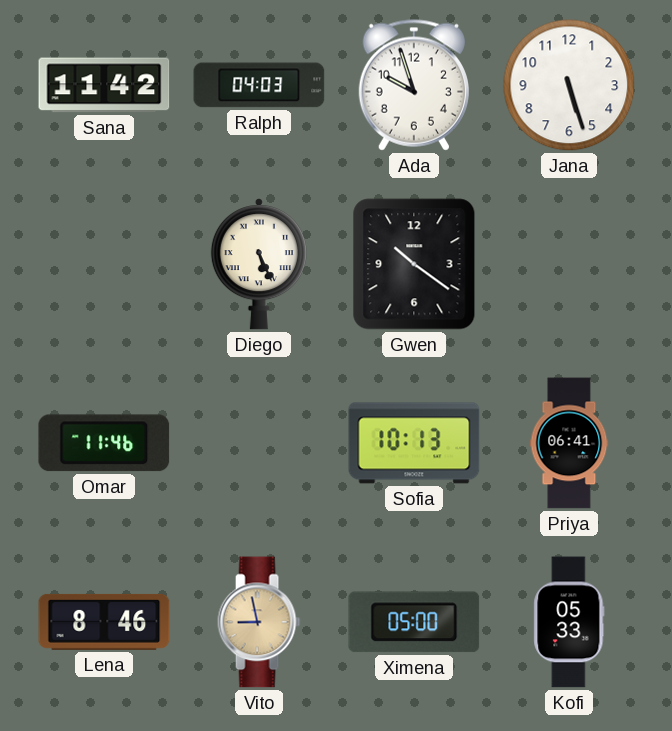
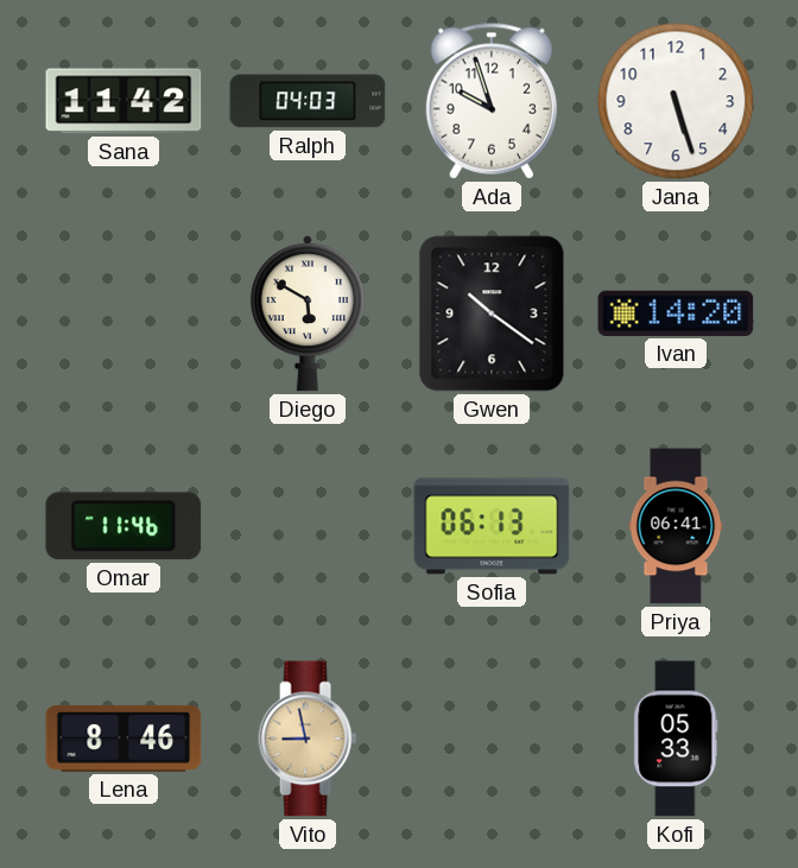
Diego: 5:26 -> 5:50
Ivan: none -> 14:20
Sofia: 10:13 -> 06:13
Ximena: 05:00 -> none
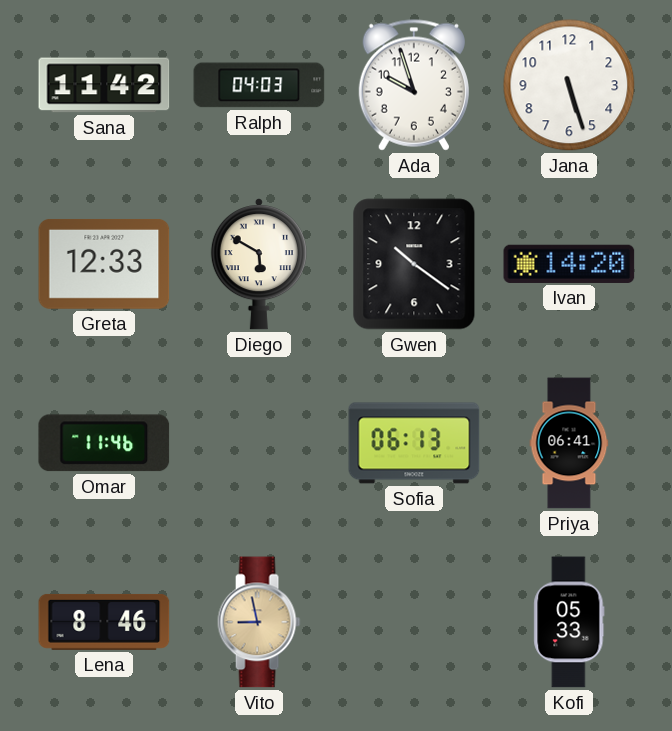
Greta: none -> 12:33
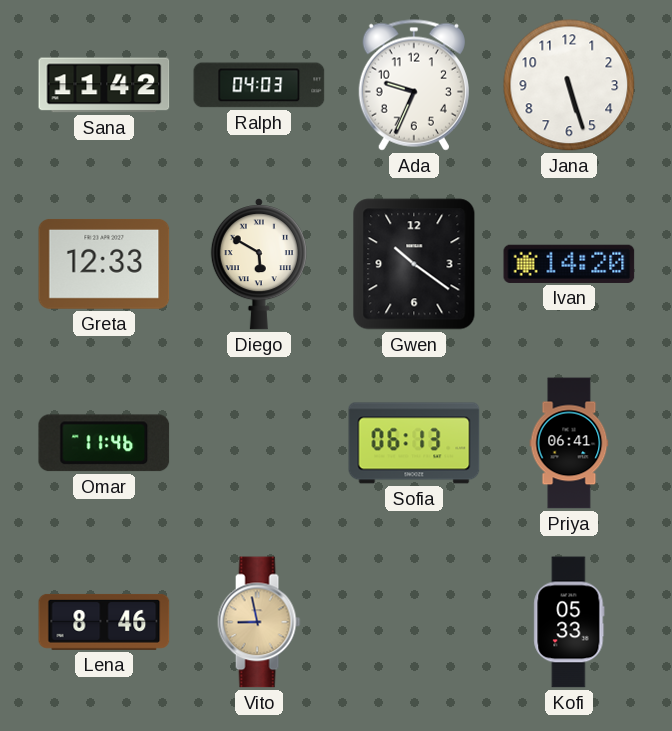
Ada: 9:57 -> 9:34
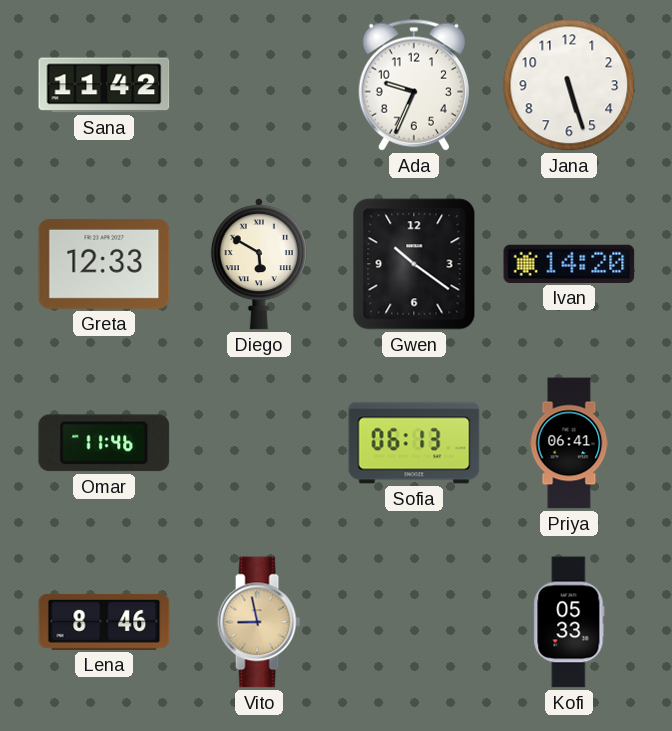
Ralph: 04:03 -> none
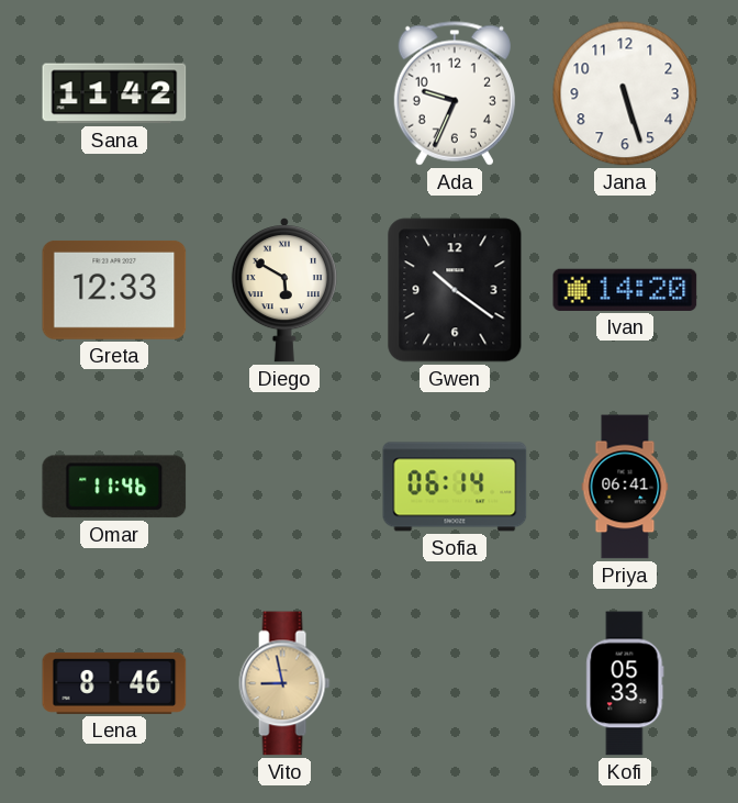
Sofia: 06:13 -> 06:14
